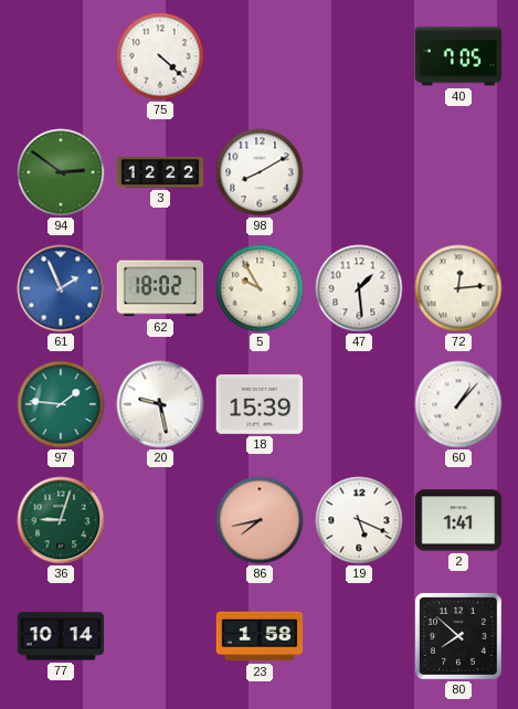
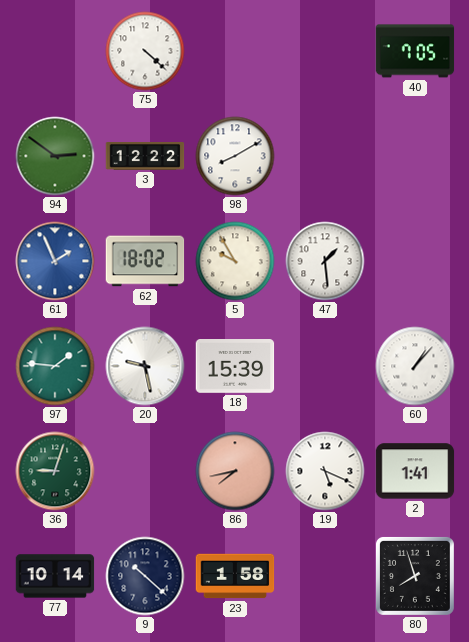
72: 12:14 -> none
9: none -> 10:22
80: 7:52 -> 7:57
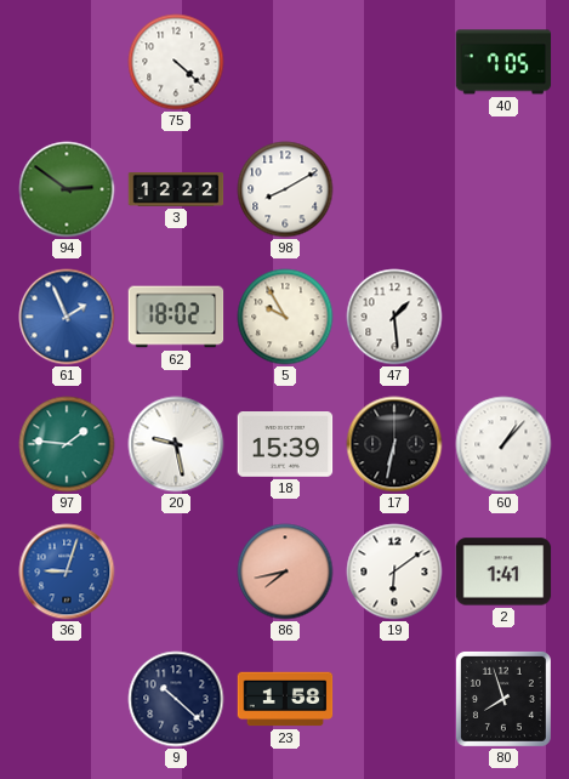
17: none -> 6:32
36 dial: green -> blue
19: 5:19 -> 6:09
77: 10:14 -> none
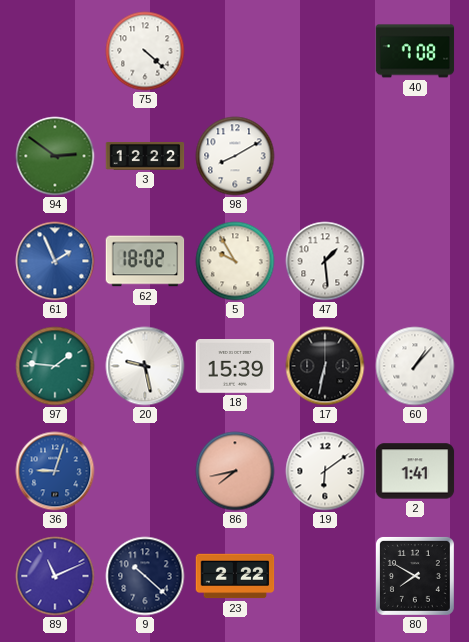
40: 7:05 -> 7:08
89: none -> 11:11
23: 1:58 -> 2:22
80: 7:57 -> 7:50
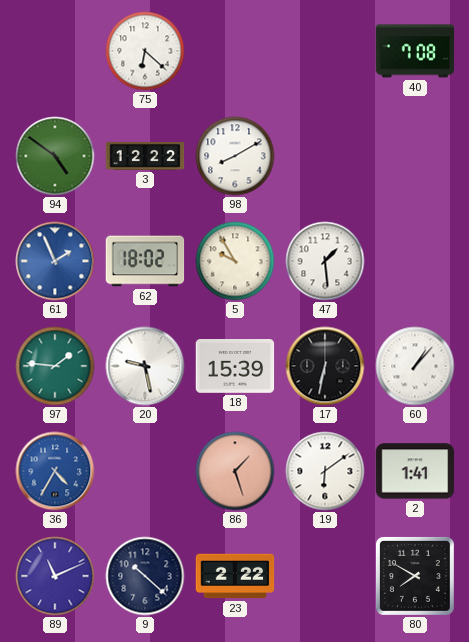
75: 4:22 -> 6:22
94: 2:51 -> 4:51
36: 9:03 -> 4:35
86: 7:43 -> 1:27
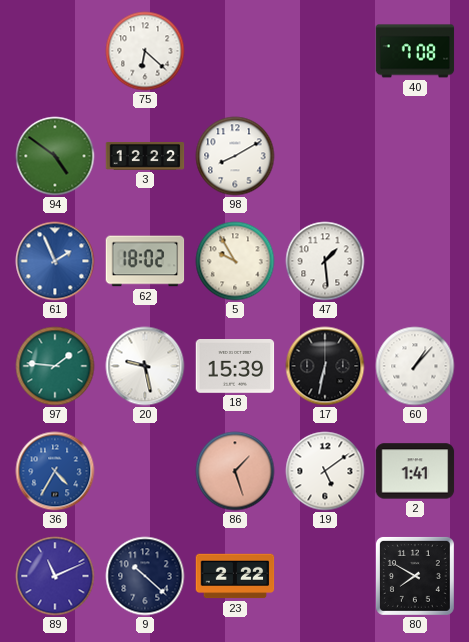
19: 6:09 -> 5:09
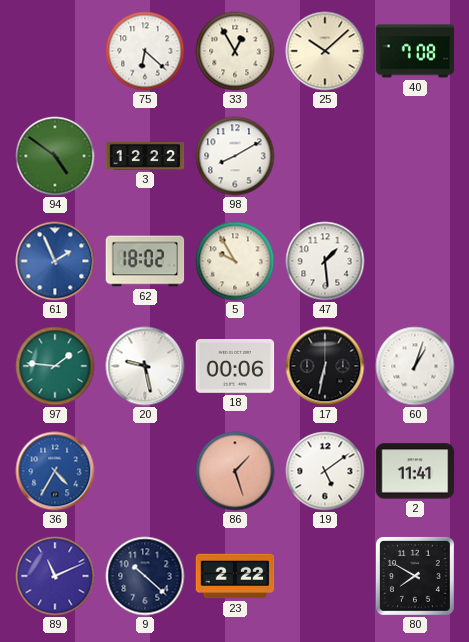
33: none -> 12:55
25: none -> 10:08
18: 15:39 -> 00:06
60: 1:07 -> 1:03
2: 1:41 -> 11:41
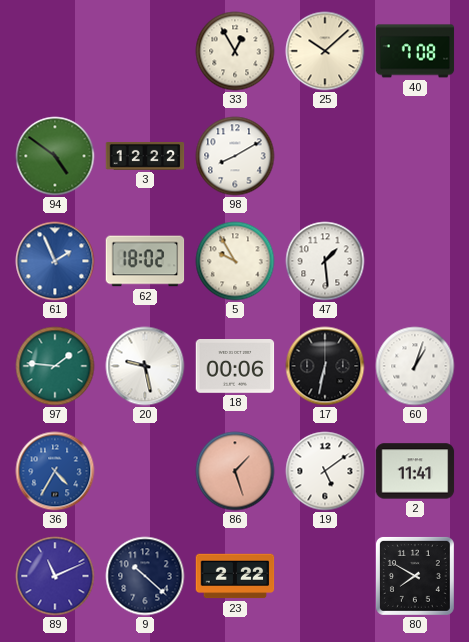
75: 6:22 -> none
